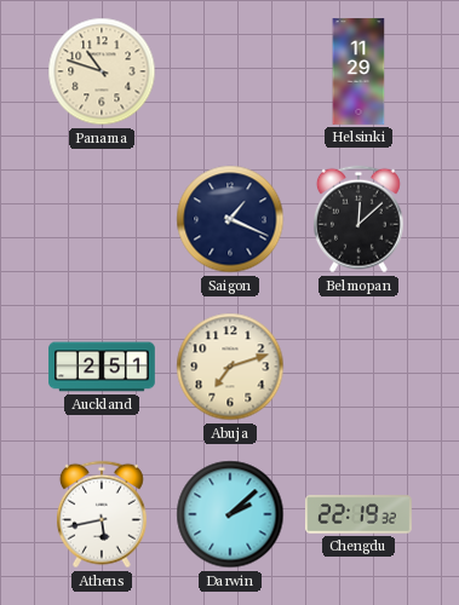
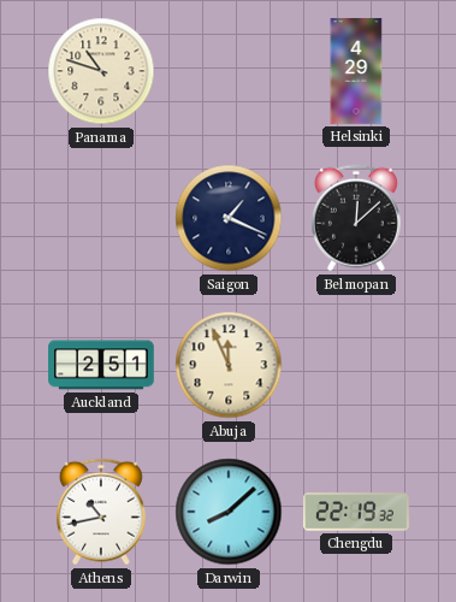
Helsinki: 11:29 -> 4:29
Abuja: 7:12 -> 11:56
Athens: 5:43 -> 10:43
Darwin: 2:08 -> 8:08
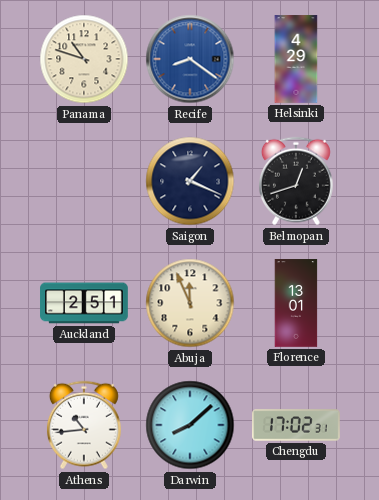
Recife: none -> 8:21
Belmopan: 12:08 -> 12:42
Florence: none -> 13:01
Athens: 10:43 -> 10:44
Chengdu: 22:19 -> 17:02
